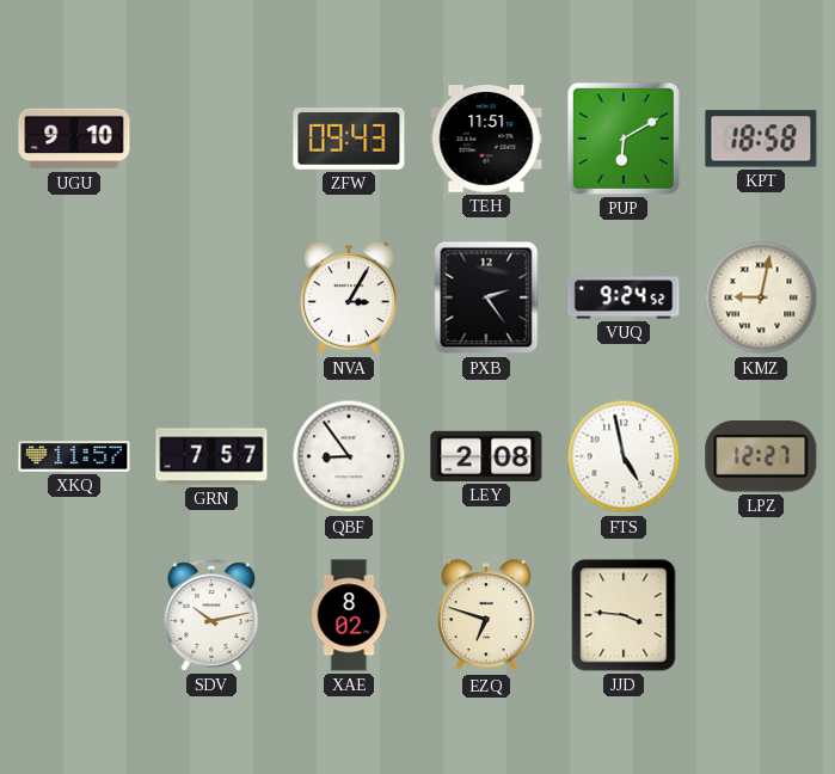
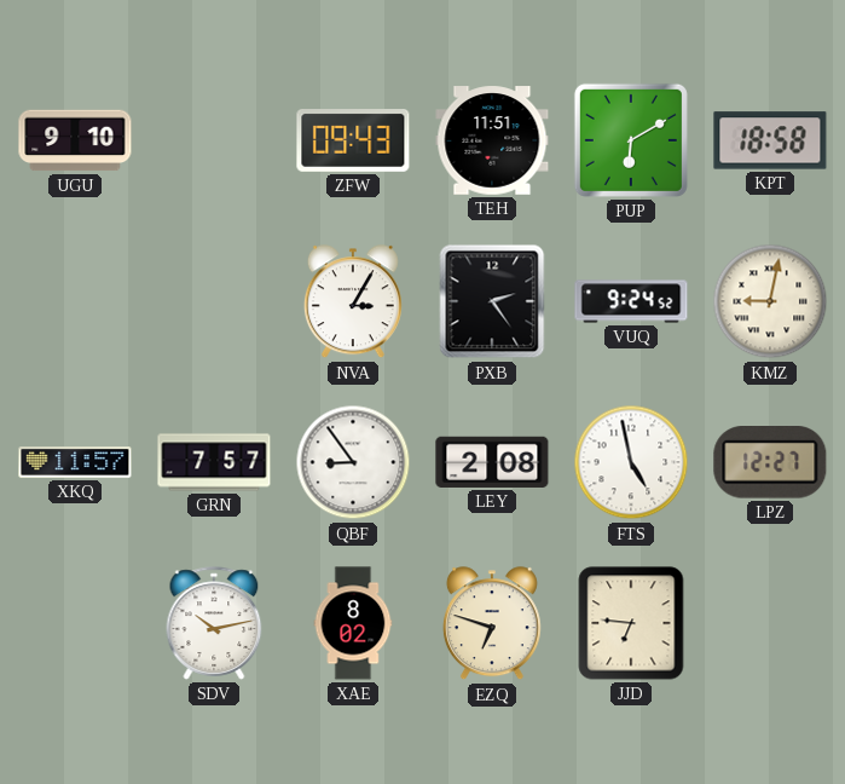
JJD: 3:46 -> 6:46
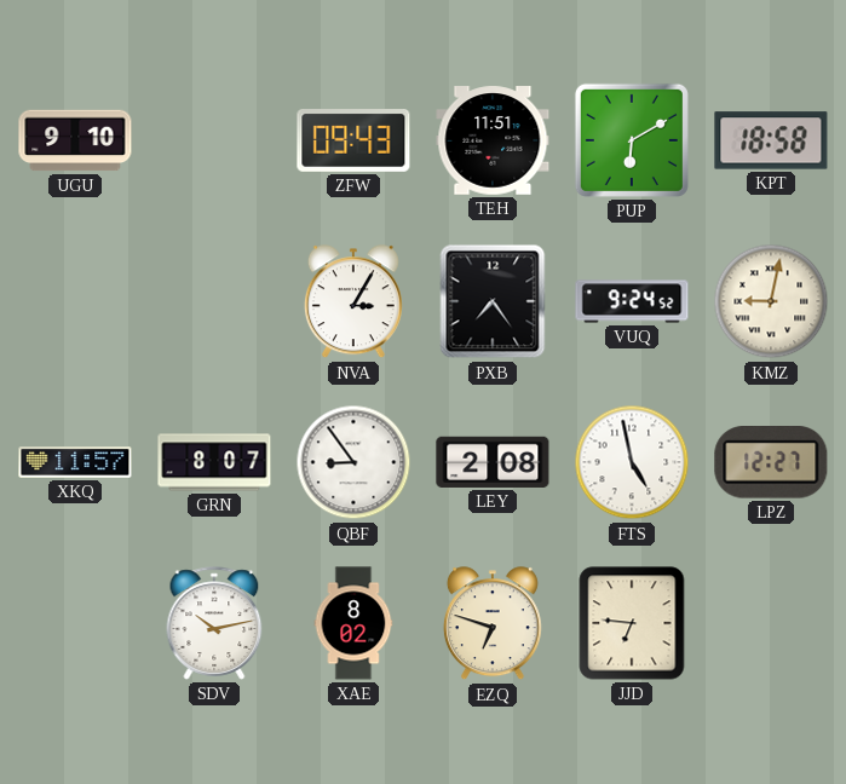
PXB: 2:24 -> 7:24
GRN: 7:57 -> 8:07
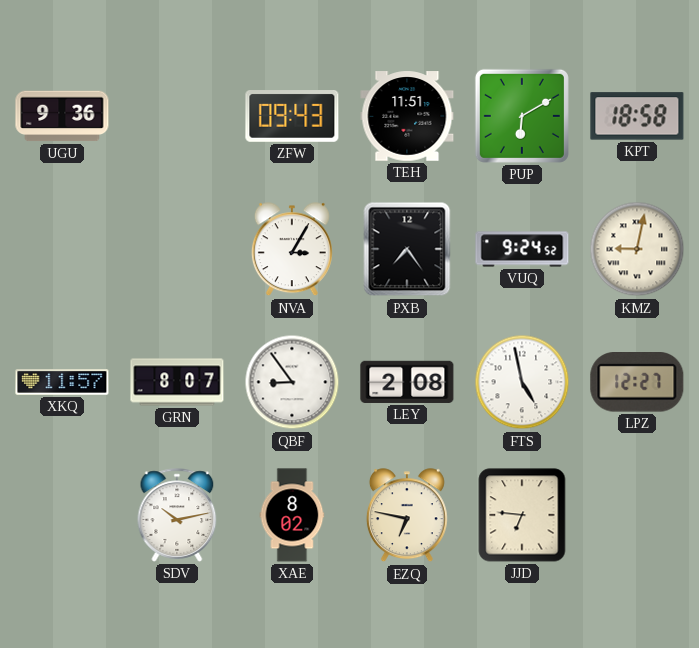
UGU: 9:10 -> 9:36
EZQ: 6:48 -> 6:47
